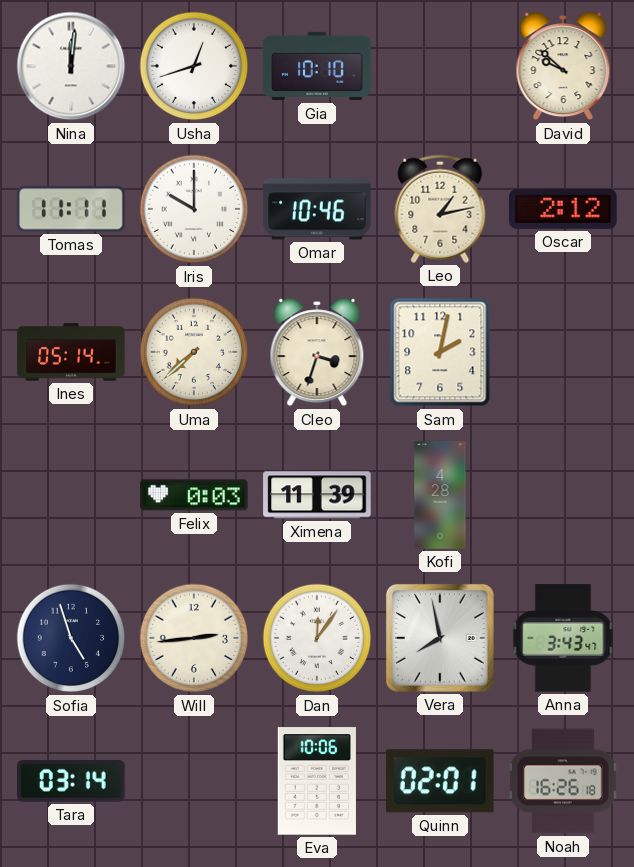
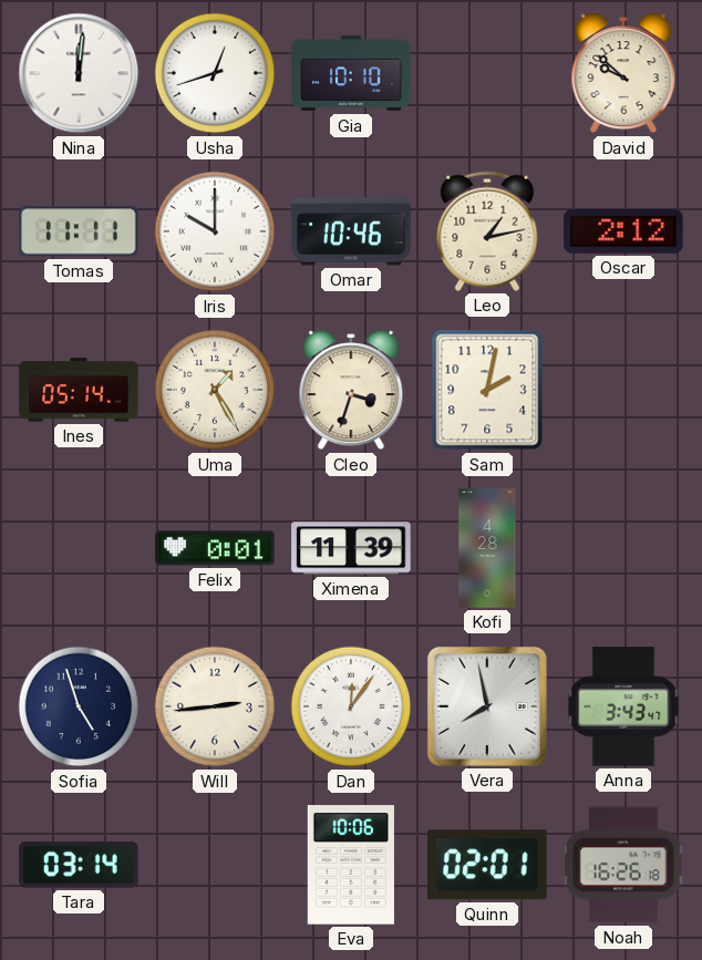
Uma: 7:38 -> 1:25
Felix: 0:03 -> 0:01
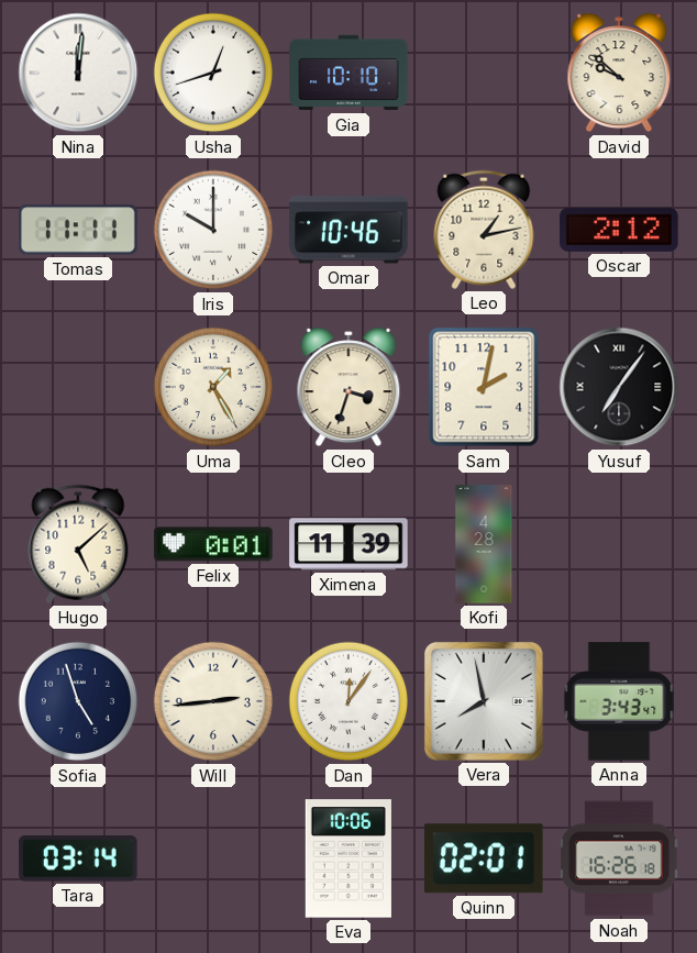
Ines: 05:14 -> none
Yusuf: none -> 7:06
Hugo: none -> 5:08
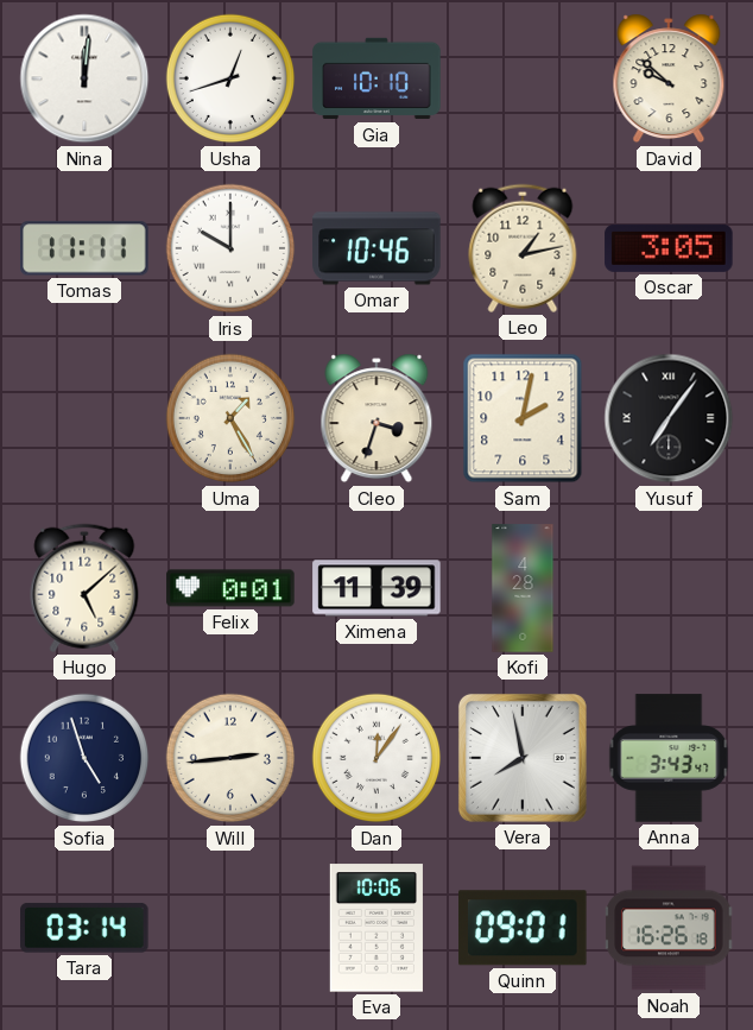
Oscar: 2:12 -> 3:05
Quinn: 02:01 -> 09:01
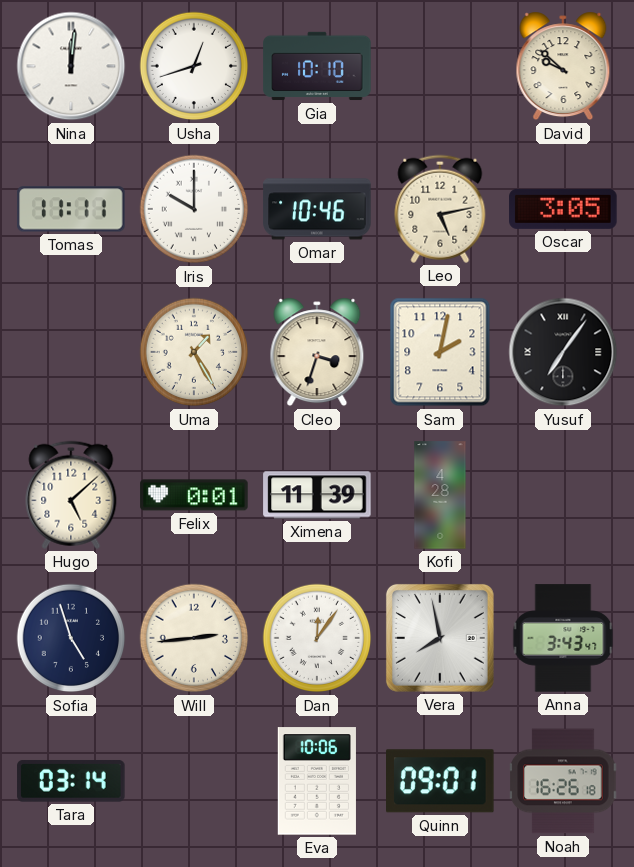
Leo: 1:13 -> 5:13
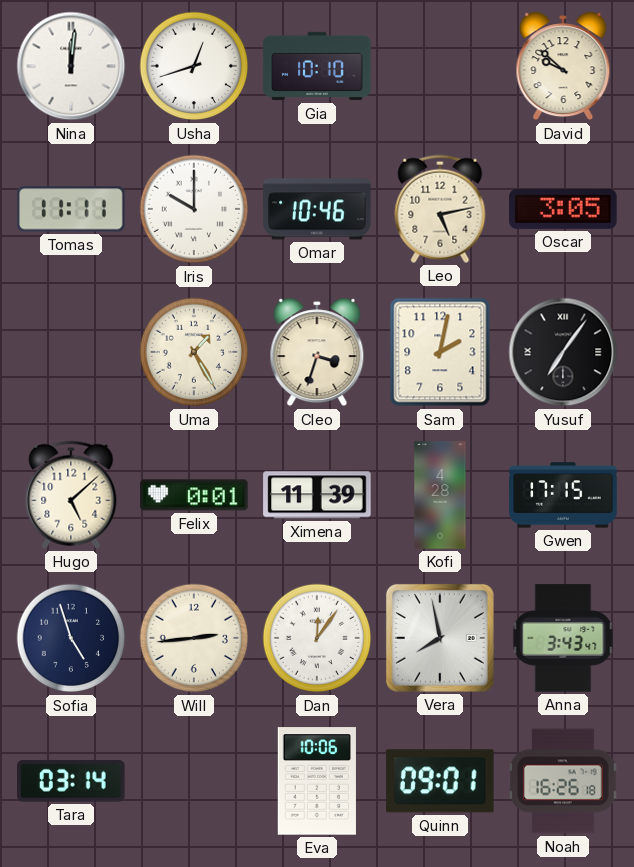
Gwen: none -> 17:15
